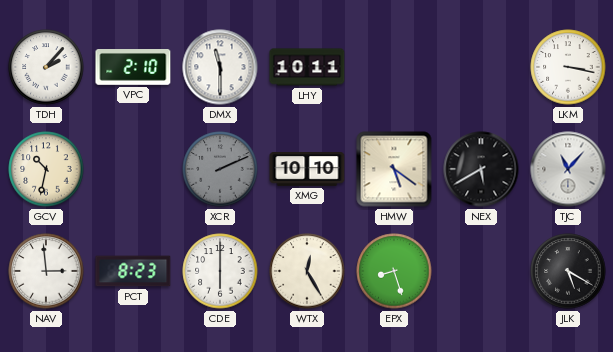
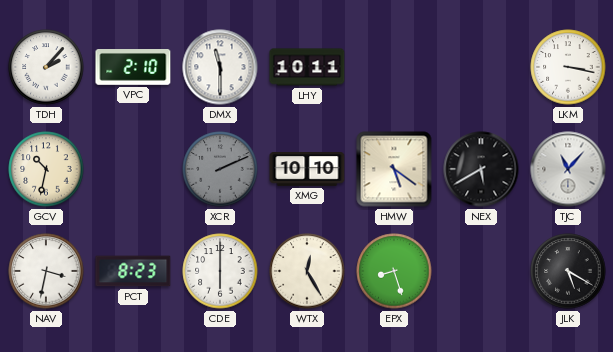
NAV: 2:59 -> 3:32
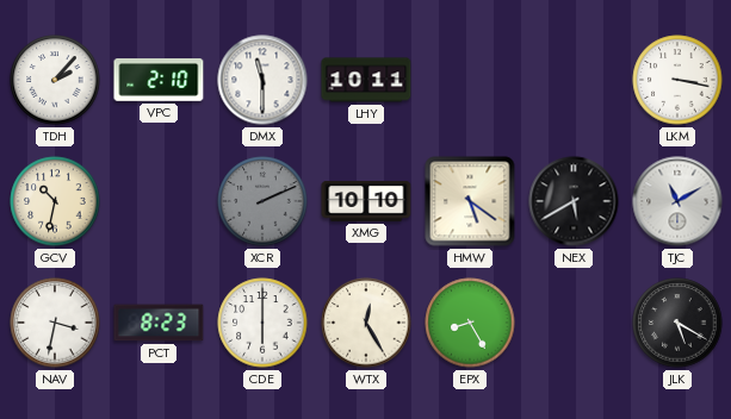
TJC: 11:07 -> 11:10
EPX: 8:27 -> 8:25
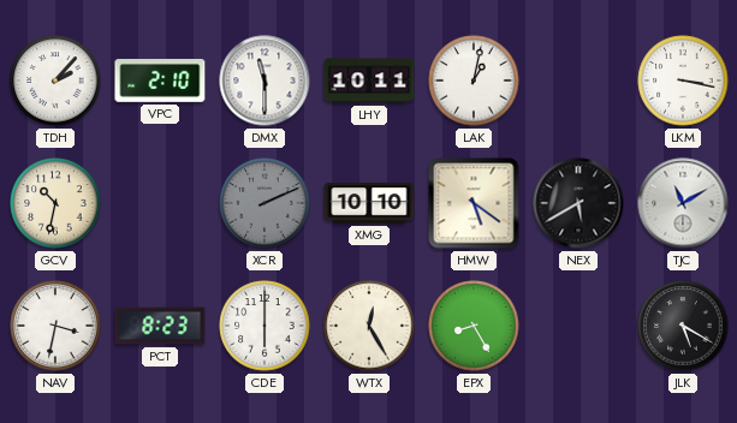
LAK: none -> 1:02
